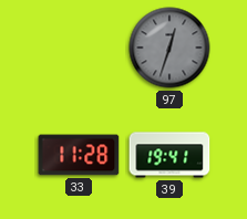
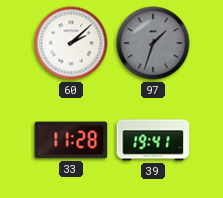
60: none -> 2:08
97: 12:33 -> 1:33
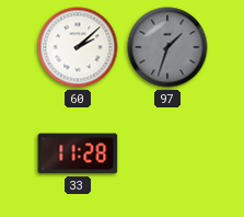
39: 19:41 -> none
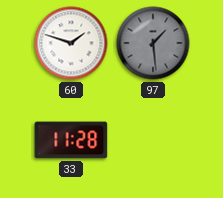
60: 2:08 -> 1:48
97: 1:33 -> 1:29
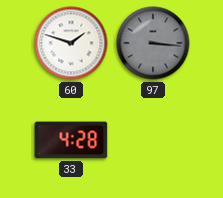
97: 1:29 -> 3:16
33: 11:28 -> 4:28
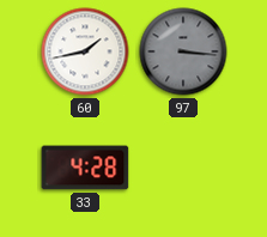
60: 1:48 -> 1:43
